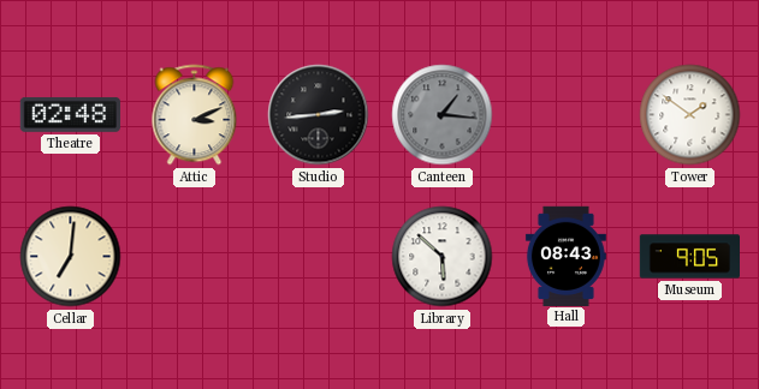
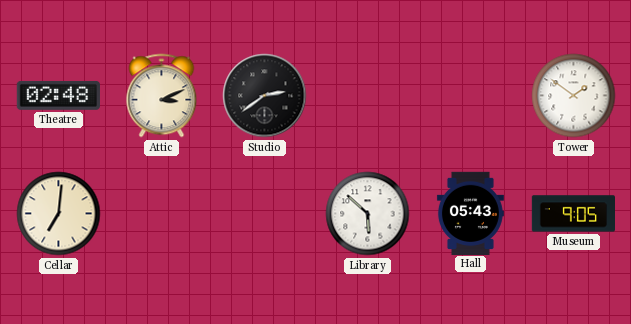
Studio: 2:44 -> 2:39
Canteen: 1:16 -> none
Hall: 08:43 -> 05:43
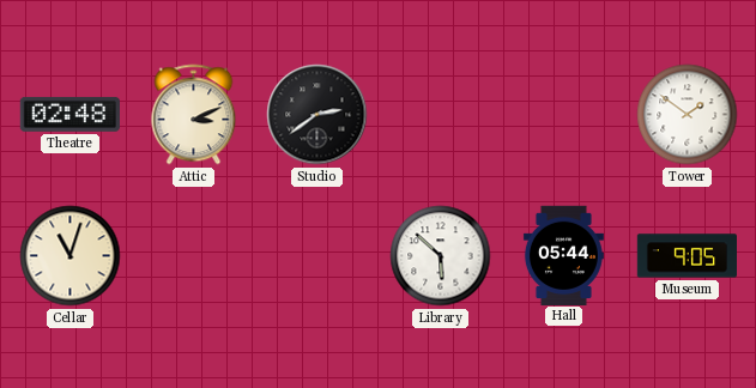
Cellar: 7:01 -> 11:03
Hall: 05:43 -> 05:44
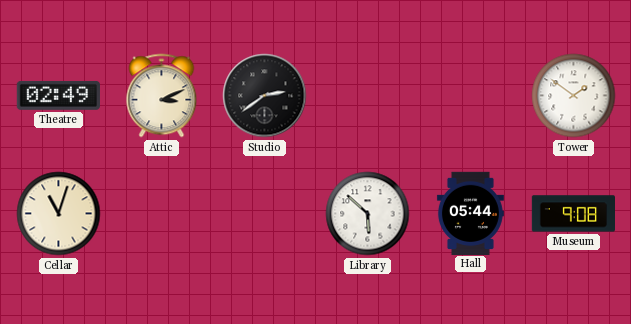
Theatre: 02:48 -> 02:49
Museum: 9:05 -> 9:08
